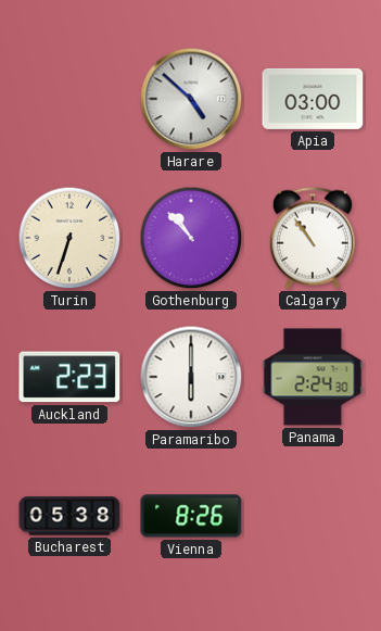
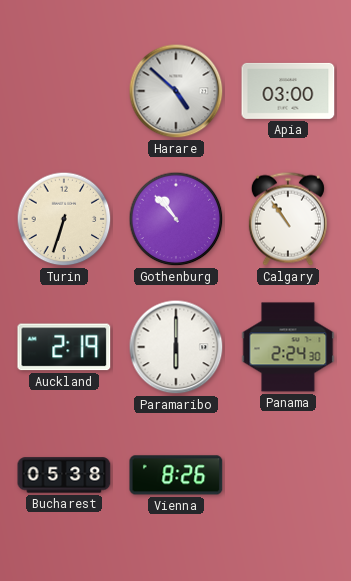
Auckland: 2:23 -> 2:19
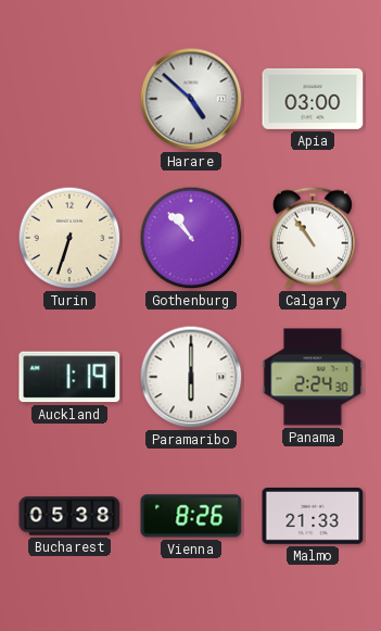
Auckland: 2:19 -> 1:19
Malmo: none -> 21:33
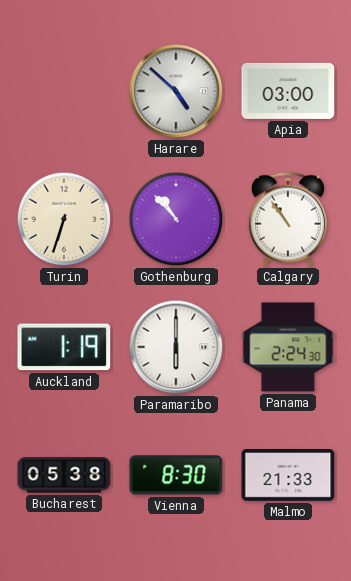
Vienna: 8:26 -> 8:30
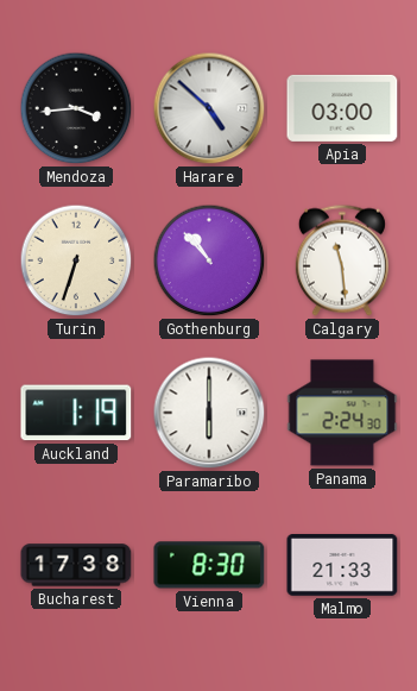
Mendoza: none -> 3:44
Calgary: 10:54 -> 11:29
Bucharest: 05:38 -> 17:38
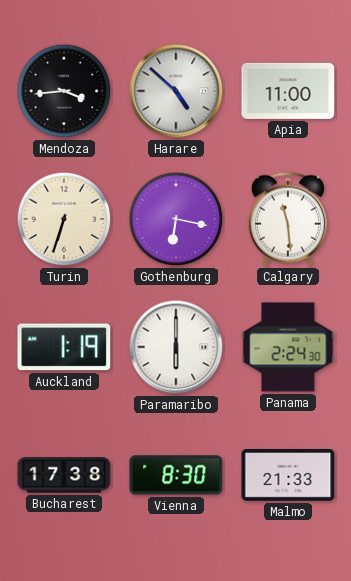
Apia: 03:00 -> 11:00
Gothenburg: 10:53 -> 6:17
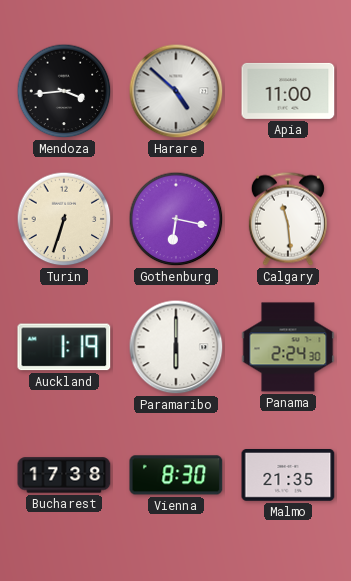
Malmo: 21:33 -> 21:35
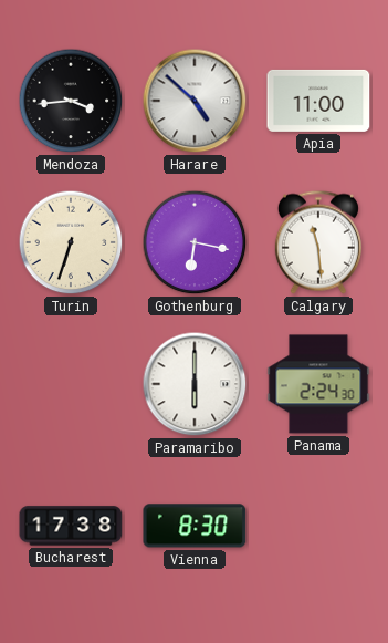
Auckland: 1:19 -> none
Malmo: 21:35 -> none
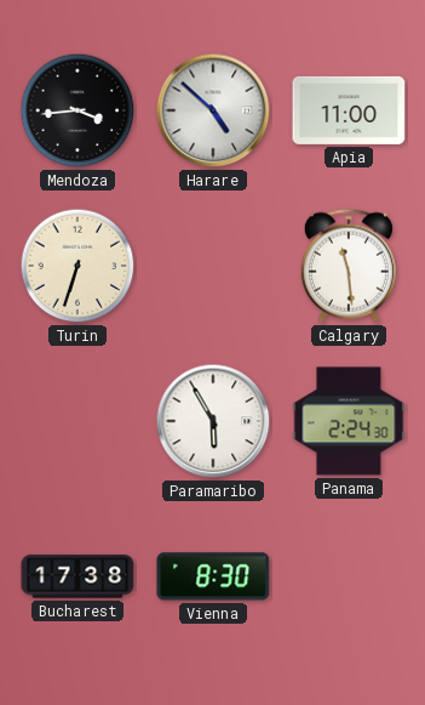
Gothenburg: 6:17 -> none
Paramaribo: 6:00 -> 5:55
